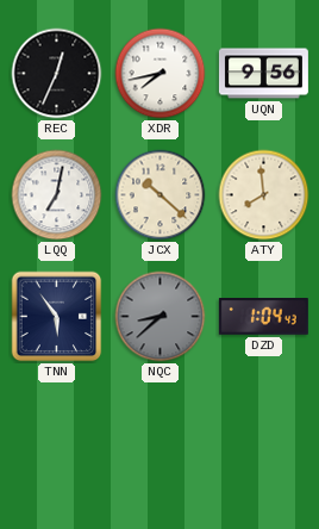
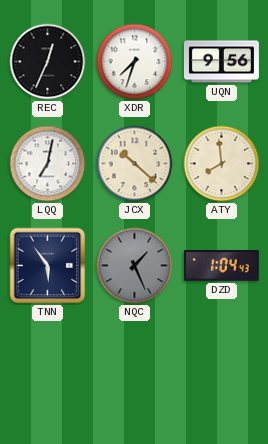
XDR: 7:43 -> 7:33
NQC: 8:38 -> 1:26
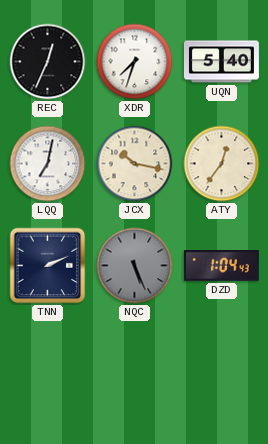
UQN: 9:56 -> 5:40
JCX: 10:22 -> 10:17
ATY: 7:59 -> 12:36
TNN: 5:54 -> 2:11
NQC: 1:26 -> 5:26
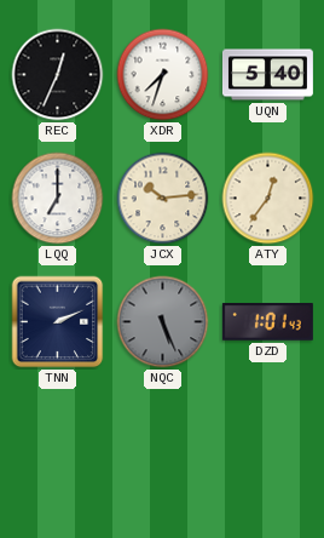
LQQ: 7:02 -> 7:00
JCX: 10:17 -> 10:14
DZD: 1:04 -> 1:01
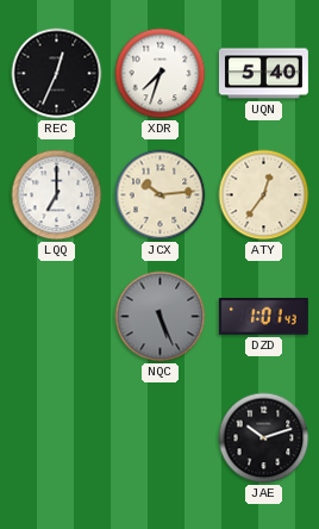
TNN: 2:11 -> none
JAE: none -> 10:12
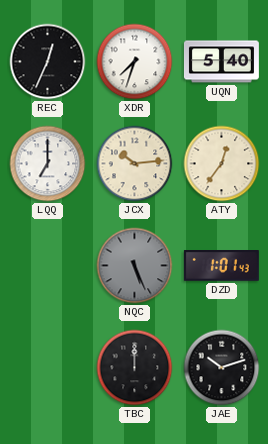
TBC: none -> 12:00
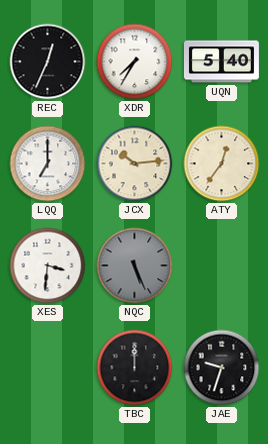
XDR: 7:33 -> 7:35
XES: none -> 3:31
DZD: 1:01 -> none
JAE: 10:12 -> 9:33
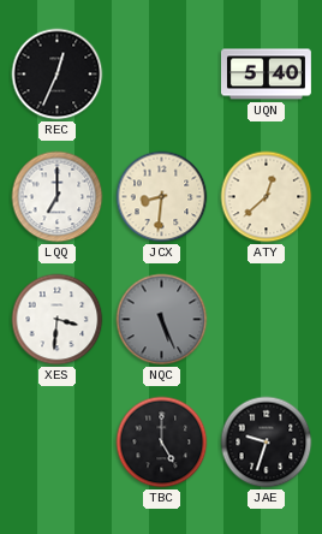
XDR: 7:35 -> none
JCX: 10:14 -> 8:31
ATY: 12:36 -> 12:38
TBC: 12:00 -> 5:00
